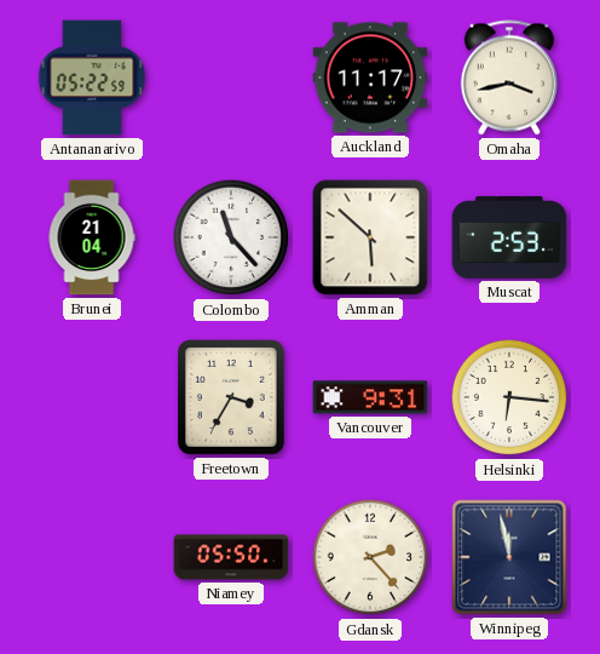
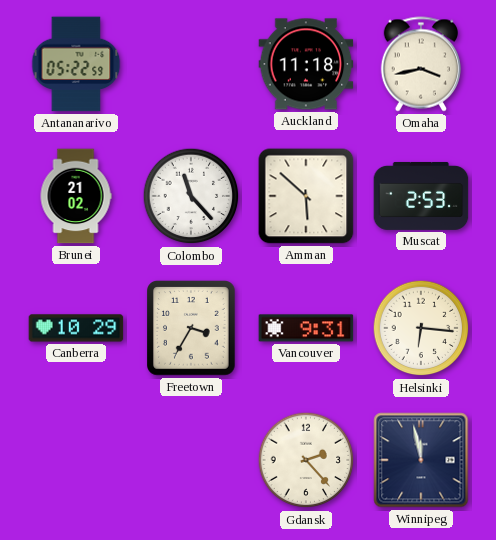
Auckland: 11:17 -> 11:18
Brunei: 21:04 -> 21:02
Canberra: none -> 10:29
Niamey: 05:50 -> none
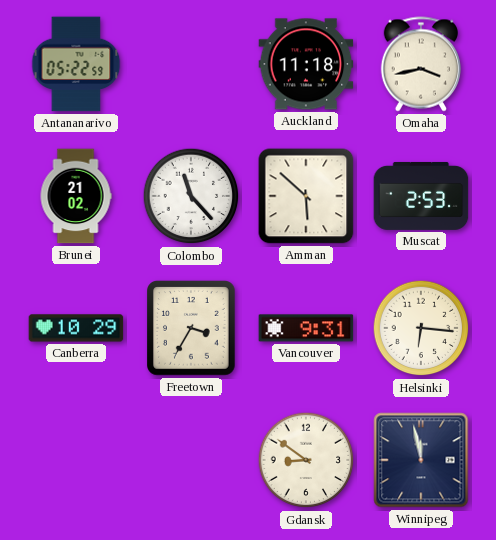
Gdansk: 2:23 -> 8:51
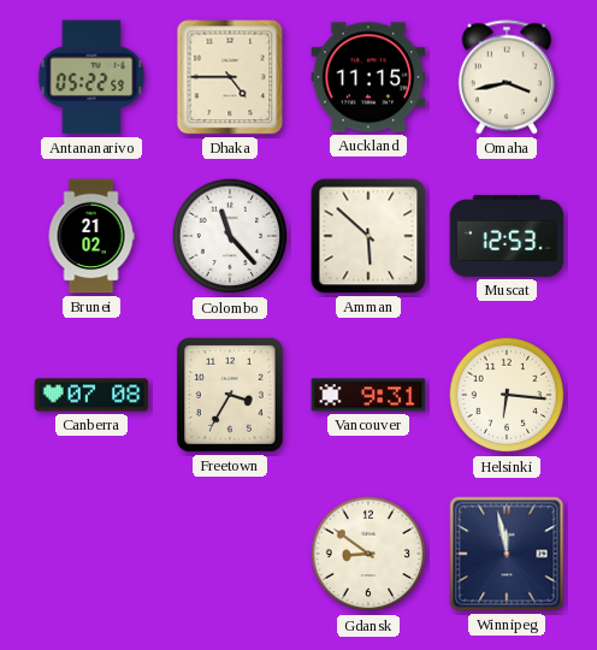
Dhaka: none -> 4:45
Auckland: 11:18 -> 11:15
Muscat: 2:53 -> 12:53
Canberra: 10:29 -> 07:08
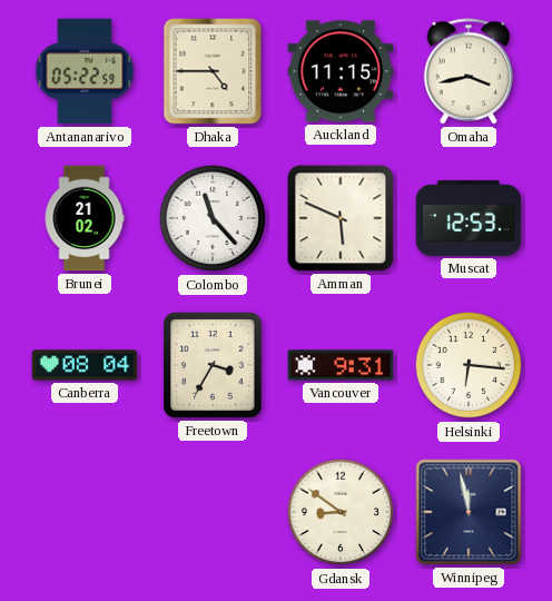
Amman: 5:52 -> 5:49
Canberra: 07:08 -> 08:04
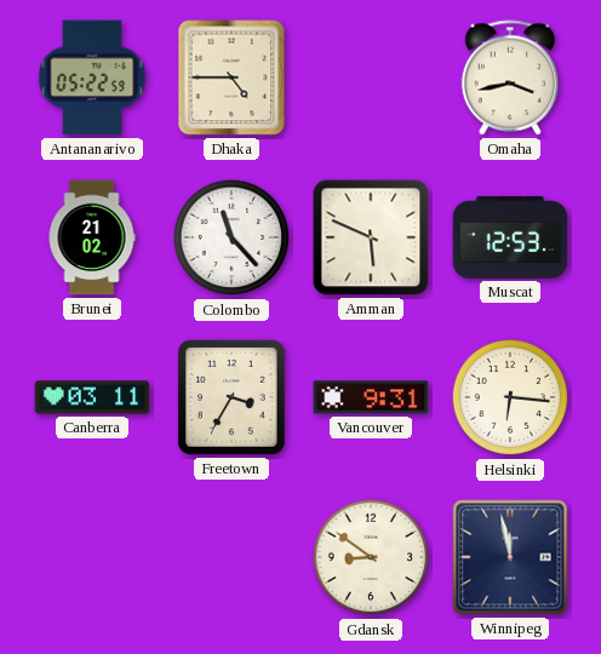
Auckland: 11:15 -> none
Canberra: 08:04 -> 03:11
